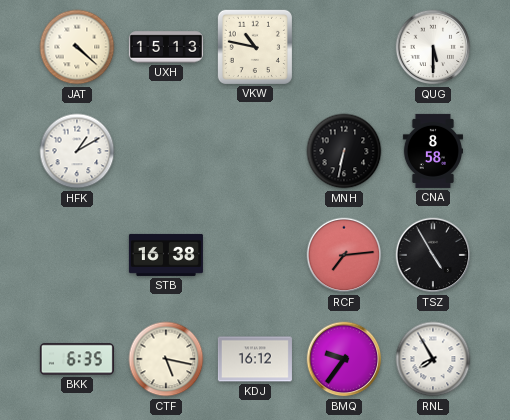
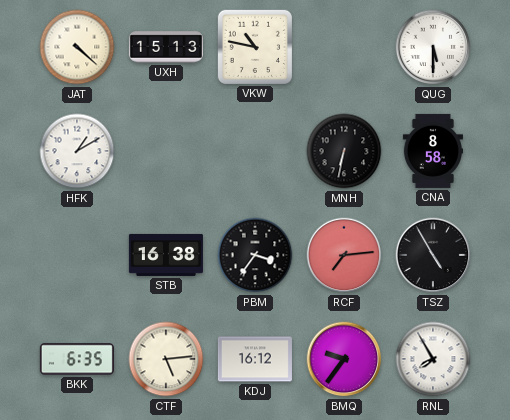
PBM: none -> 3:36
CTF: 5:17 -> 5:14
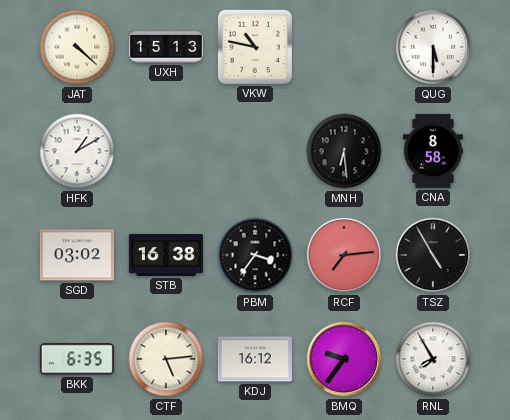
MNH: 6:32 -> 6:29
SGD: none -> 03:02
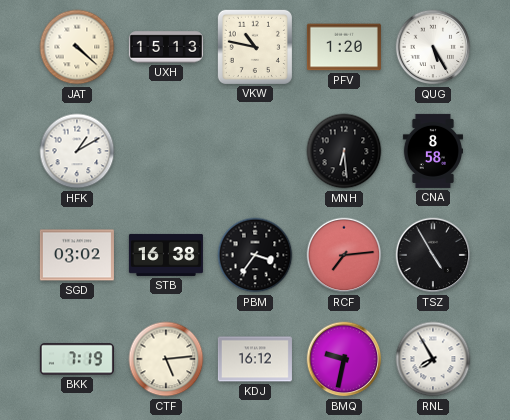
PFV: none -> 1:20
QUG: 5:30 -> 5:25
BKK: 6:35 -> 7:19
BMQ: 9:36 -> 9:32
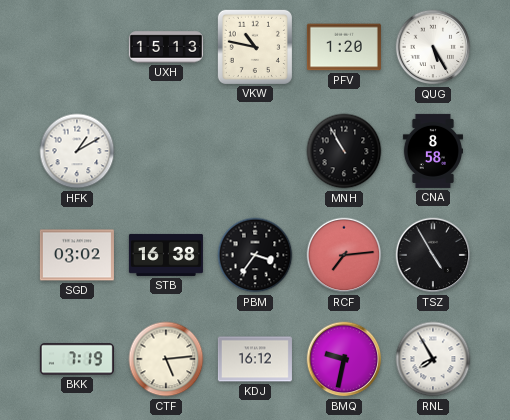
JAT: 4:22 -> none
MNH: 6:29 -> 10:55
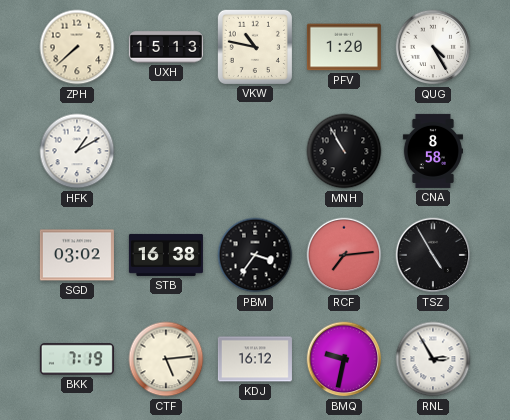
ZPH: none -> 7:38
QUG: 5:25 -> 4:25
RNL: 7:55 -> 2:55
